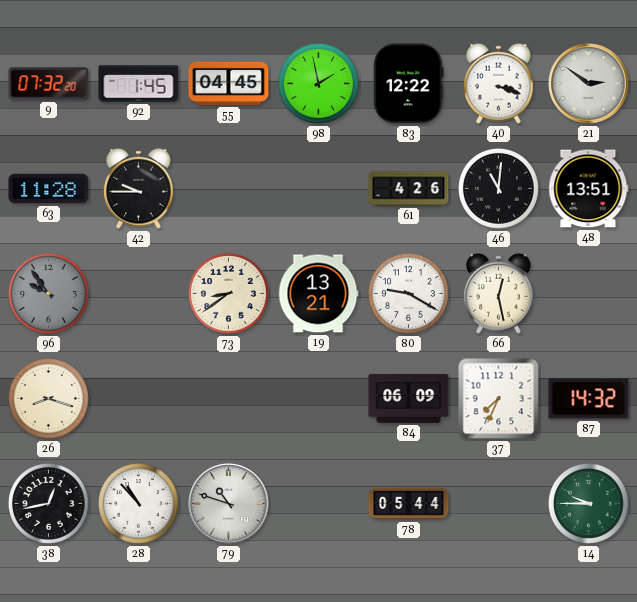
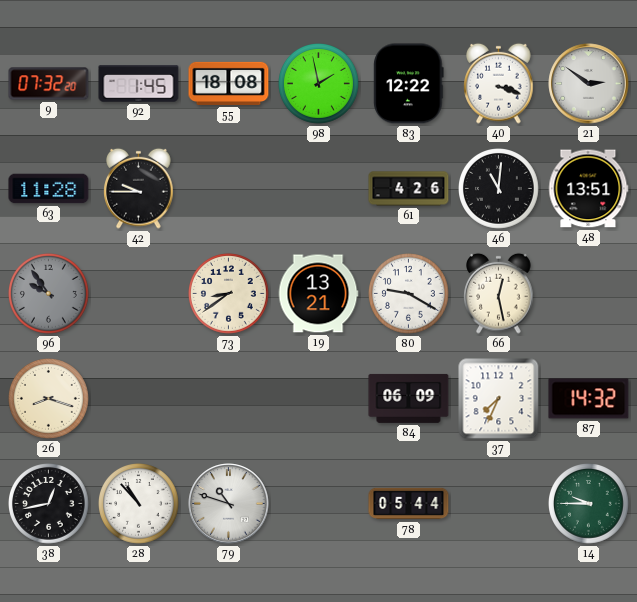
55: 04:45 -> 18:08
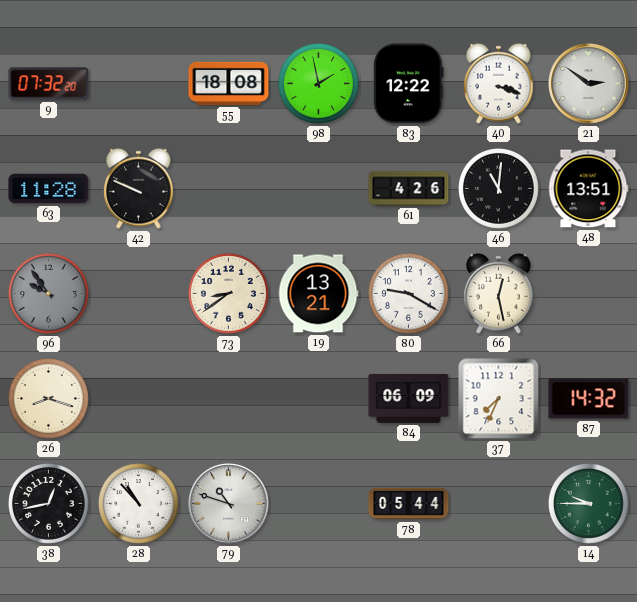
92: 1:45 -> none
42: 9:45 -> 9:49
